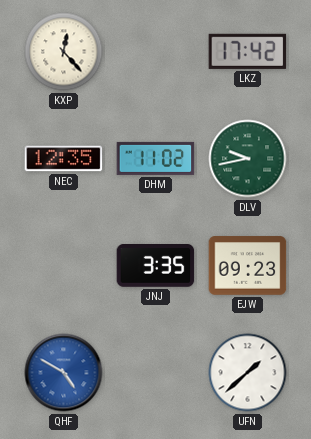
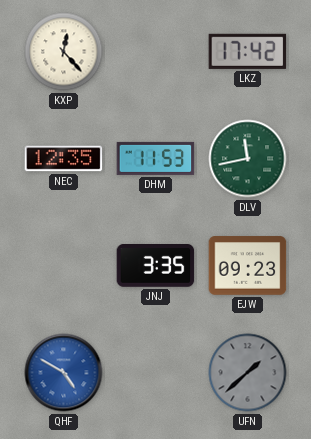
DHM: 11:02 -> 11:53
DLV: 9:43 -> 11:43
UFN dial: white -> grey
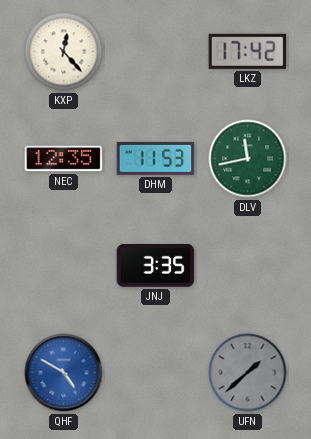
EJW: 09:23 -> none
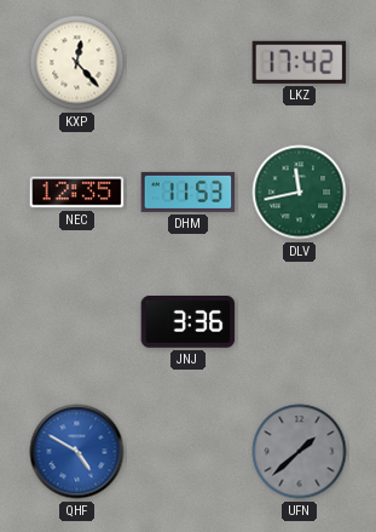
JNJ: 3:35 -> 3:36
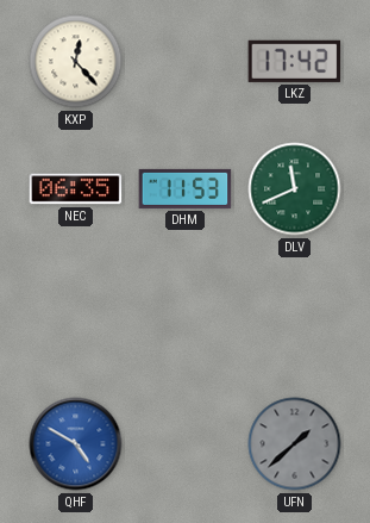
NEC: 12:35 -> 06:35
DLV: 11:43 -> 11:41
JNJ: 3:36 -> none
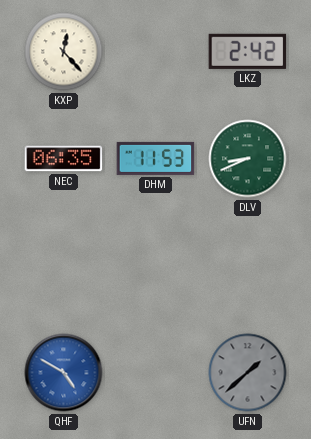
LKZ: 17:42 -> 2:42
DLV: 11:41 -> 8:41
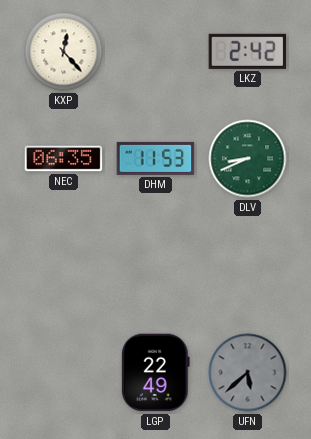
QHF: 4:50 -> none
LGP: none -> 22:49
UFN: 1:38 -> 5:38
